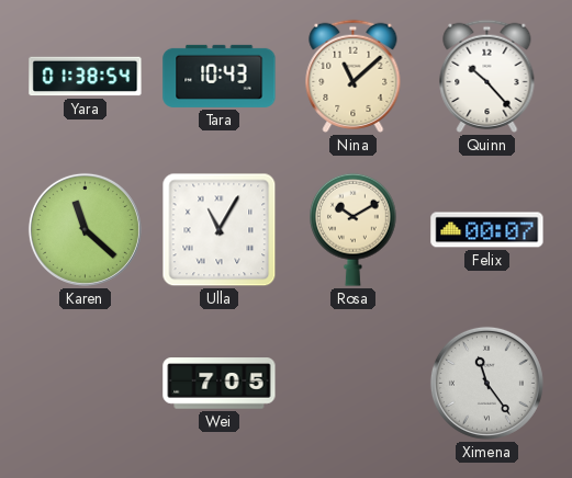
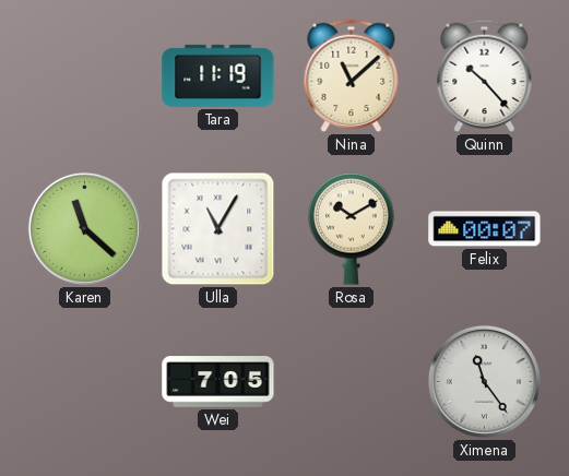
Yara: 01:38 -> none
Tara: 10:43 -> 11:19
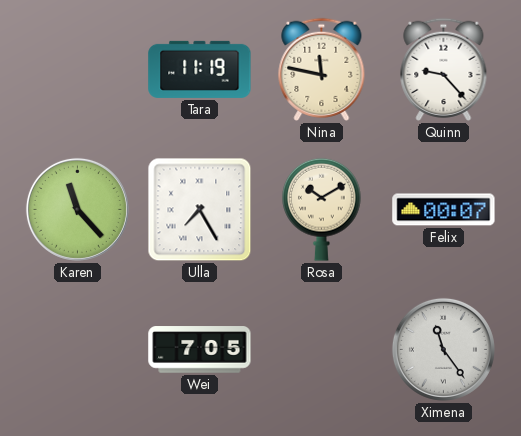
Nina: 11:08 -> 11:47
Quinn: 10:23 -> 9:23
Karen: 11:22 -> 11:23
Ulla: 11:05 -> 7:25
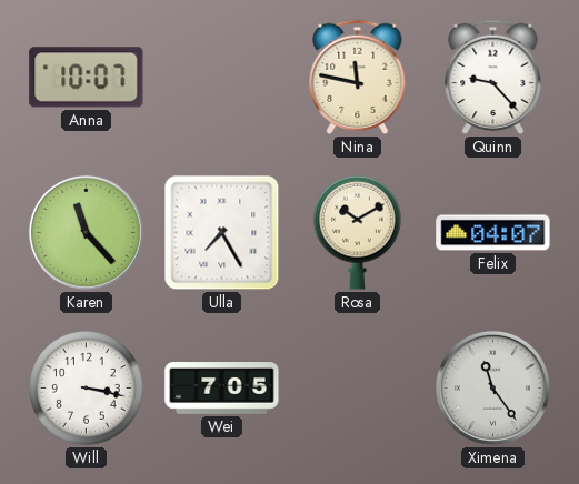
Anna: none -> 10:07
Tara: 11:19 -> none
Felix: 00:07 -> 04:07
Will: none -> 3:17
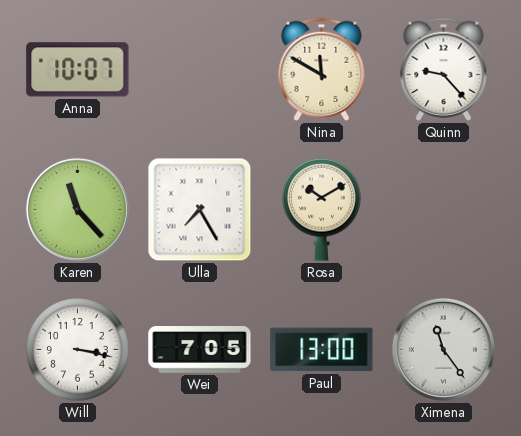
Nina: 11:47 -> 11:50
Felix: 04:07 -> none
Paul: none -> 13:00
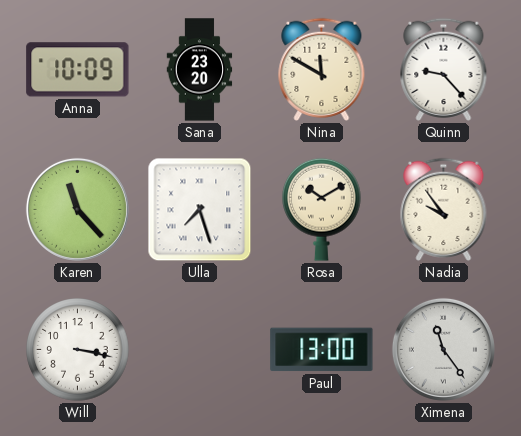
Anna: 10:07 -> 10:09
Sana: none -> 23:20
Ulla: 7:25 -> 7:27
Nadia: none -> 9:54
Wei: 7:05 -> none
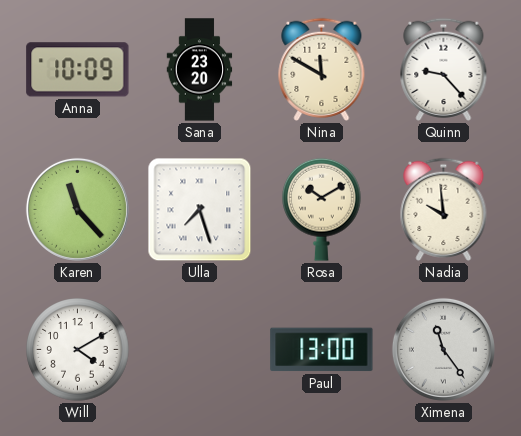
Nadia: 9:54 -> 9:59
Will: 3:17 -> 4:10
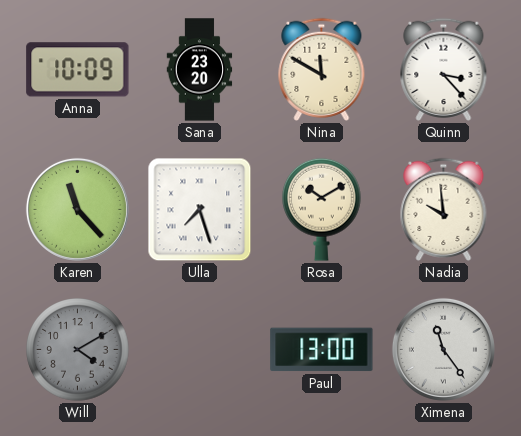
Quinn: 9:23 -> 3:23
Will dial: white -> grey
